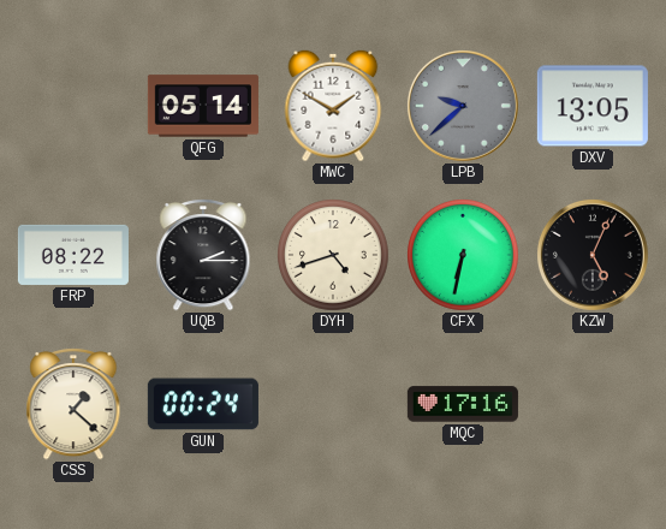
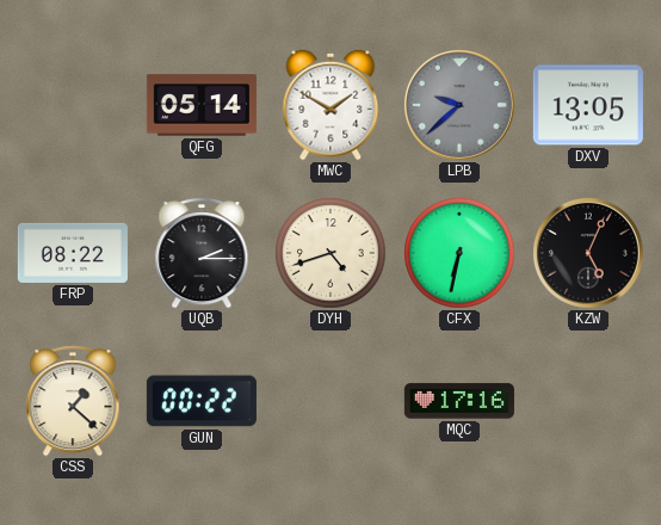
GUN: 00:24 -> 00:22
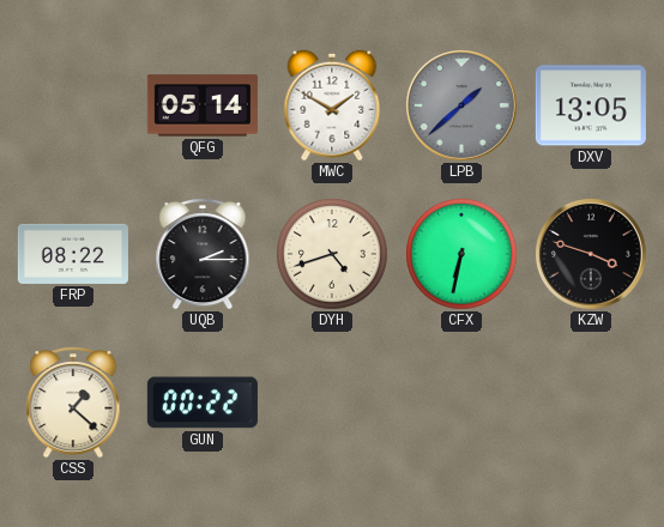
LPB: 9:38 -> 1:38
KZW: 5:04 -> 3:48
MQC: 17:16 -> none
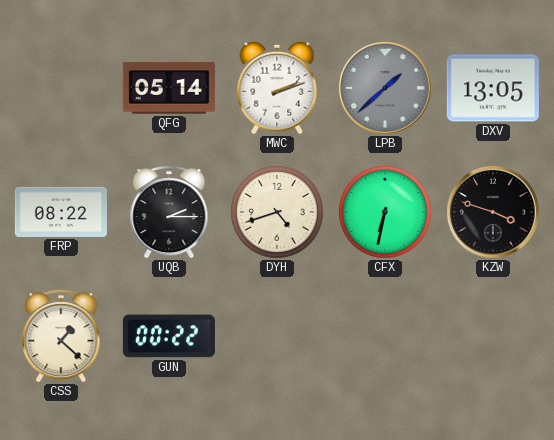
MWC: 1:50 -> 2:12
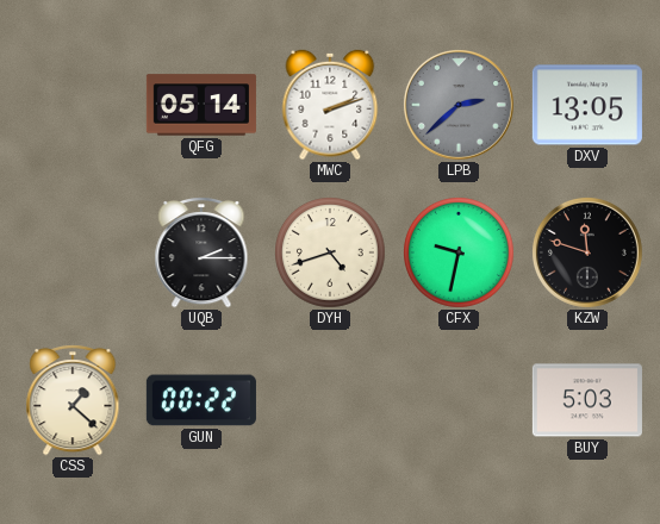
LPB: 1:38 -> 2:38
FRP: 08:22 -> none
CFX: 6:32 -> 9:32
KZW: 3:48 -> 11:48
BUY: none -> 5:03
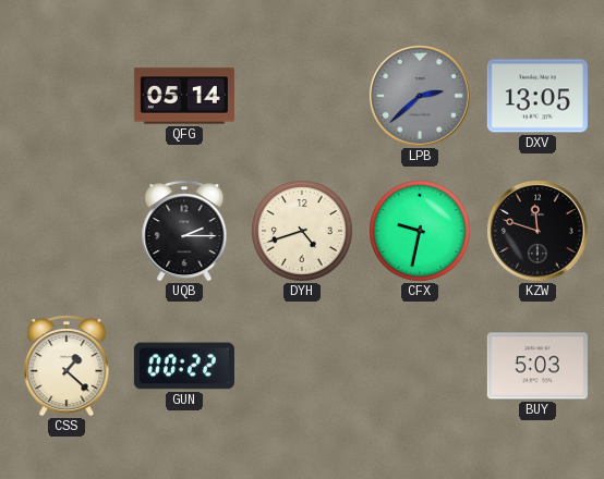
MWC: 2:12 -> none
